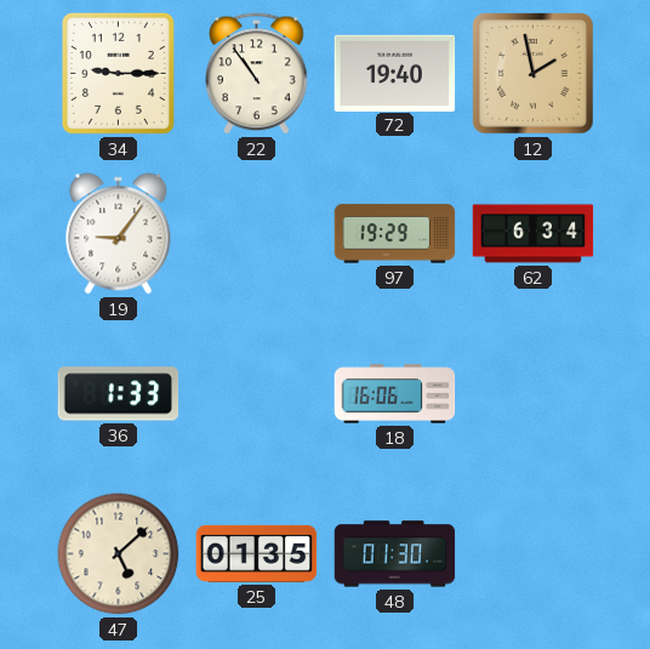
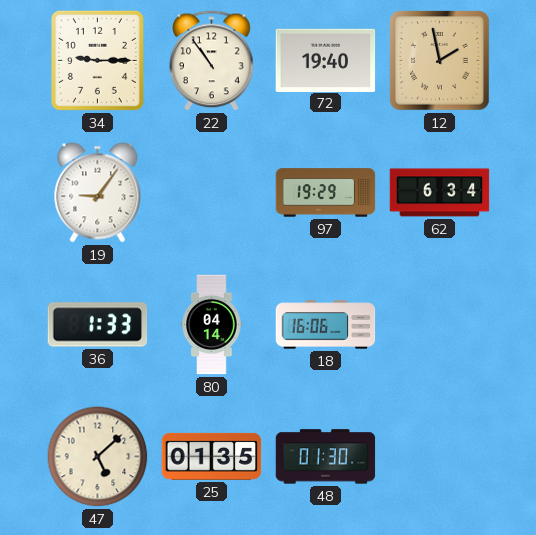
80: none -> 04:14
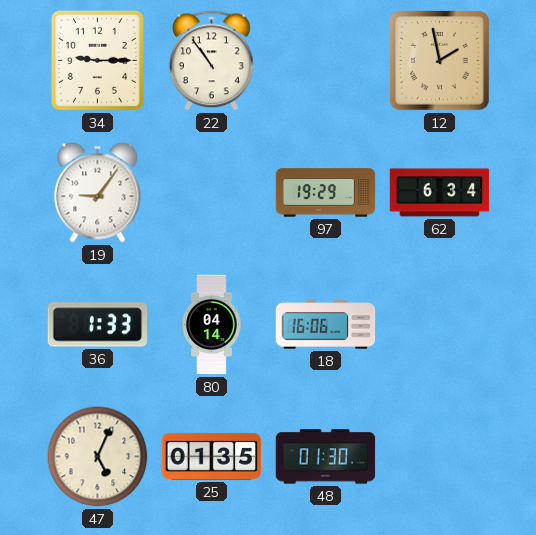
72: 19:40 -> none
47: 5:08 -> 5:04
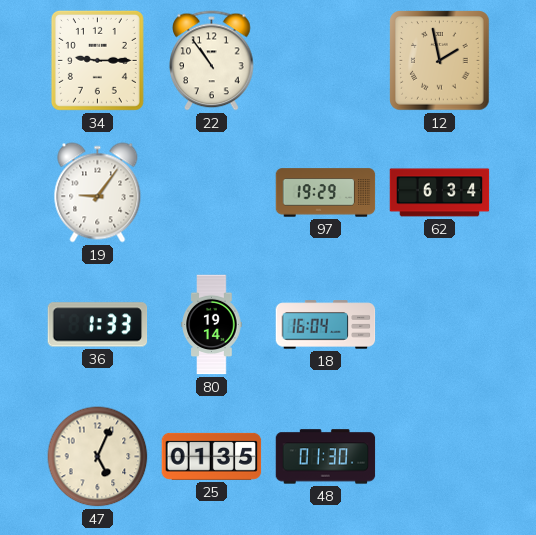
80: 04:14 -> 19:14
18: 16:06 -> 16:04
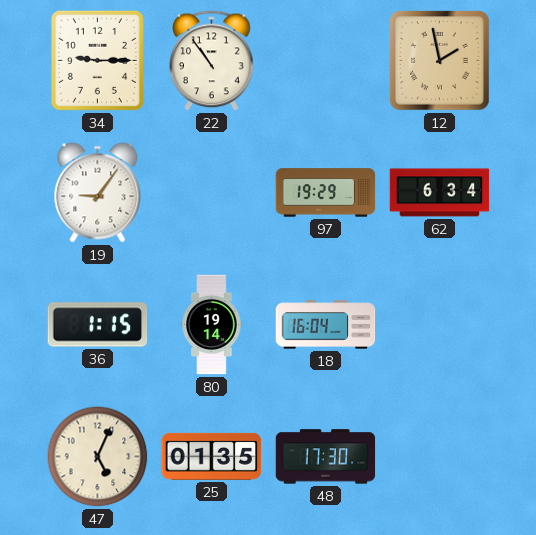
36: 1:33 -> 1:15
48: 01:30 -> 17:30
